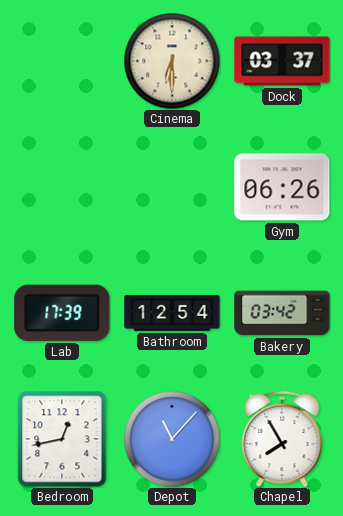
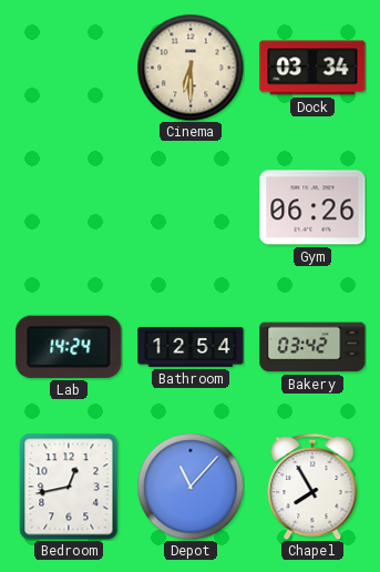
Dock: 03:37 -> 03:34
Lab: 17:39 -> 14:24
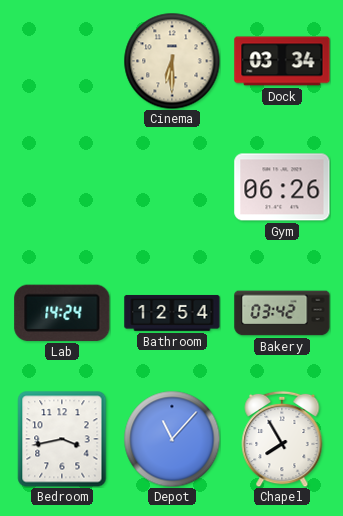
Bedroom: 12:43 -> 3:43
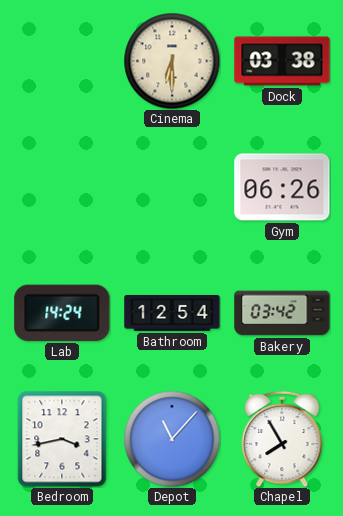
Dock: 03:34 -> 03:38
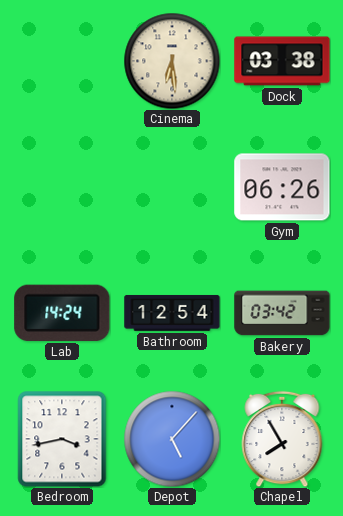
Cinema: 6:30 -> 6:29
Depot: 11:07 -> 5:07
